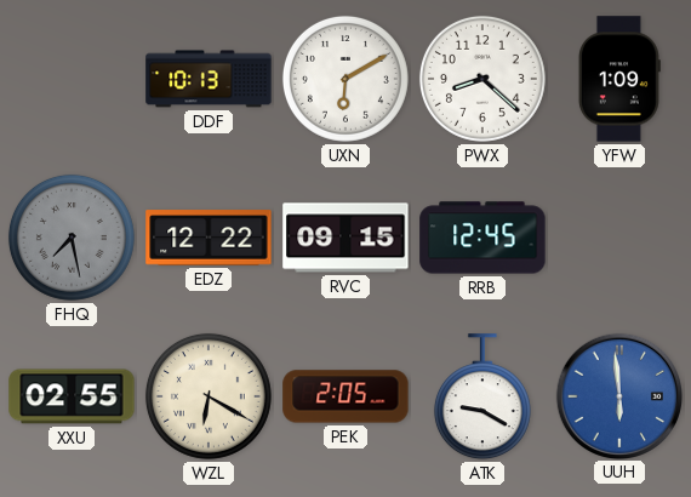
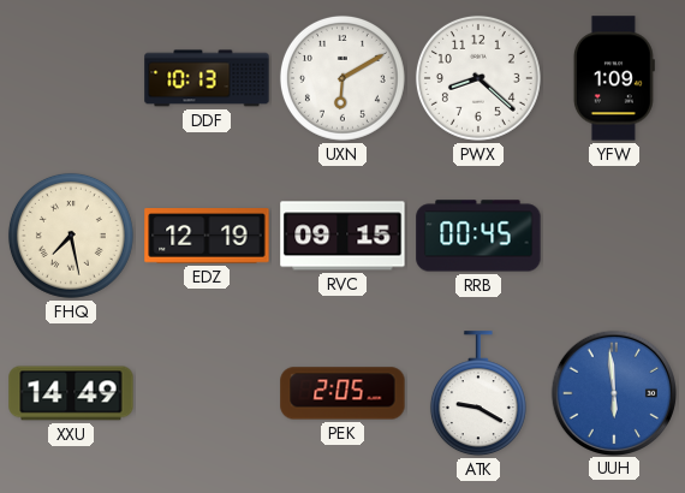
FHQ dial: grey -> cream
EDZ: 12:22 -> 12:19
RRB: 12:45 -> 00:45
XXU: 02:55 -> 14:49
WZL: 6:20 -> none
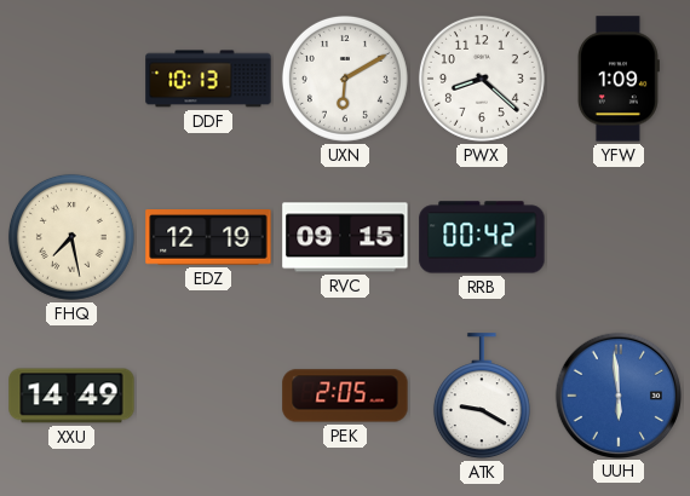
RRB: 00:45 -> 00:42
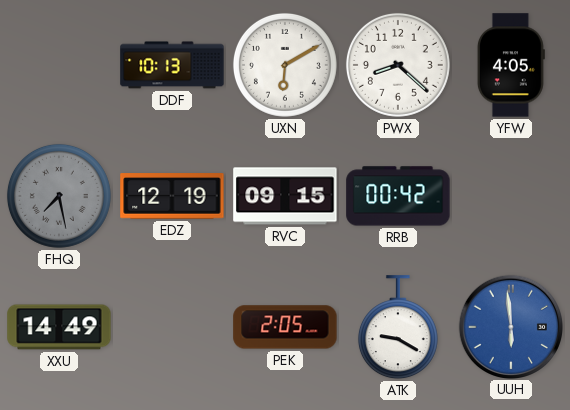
YFW: 1:09 -> 4:05
FHQ dial: cream -> grey
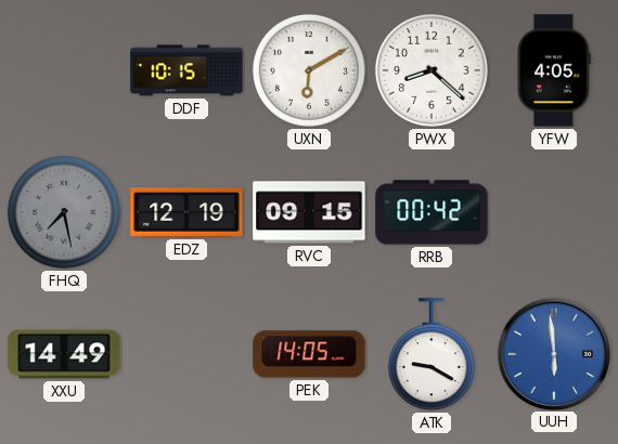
DDF: 10:13 -> 10:15
PEK: 2:05 -> 14:05
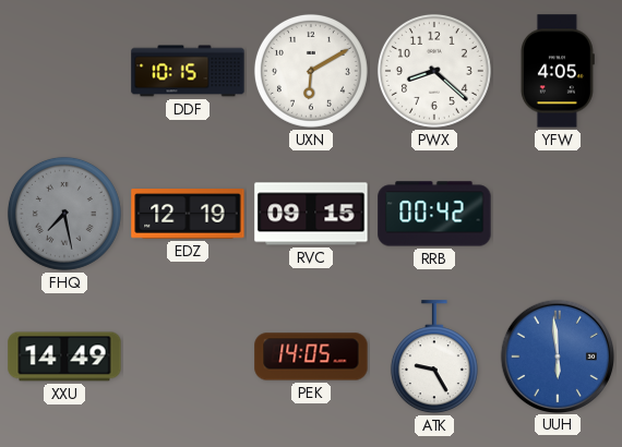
ATK: 9:20 -> 9:25
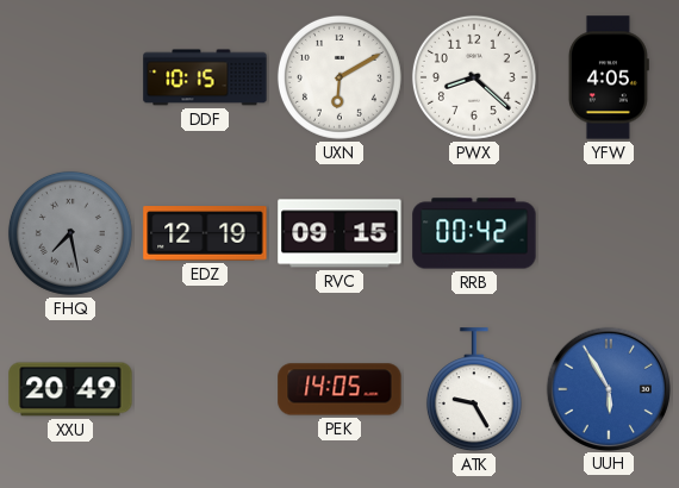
XXU: 14:49 -> 20:49
UUH: 5:59 -> 5:55
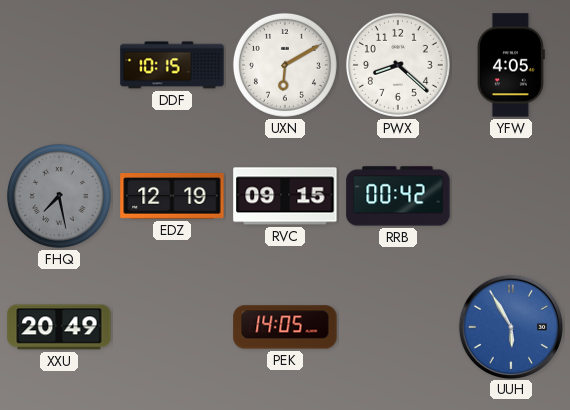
ATK: 9:25 -> none
